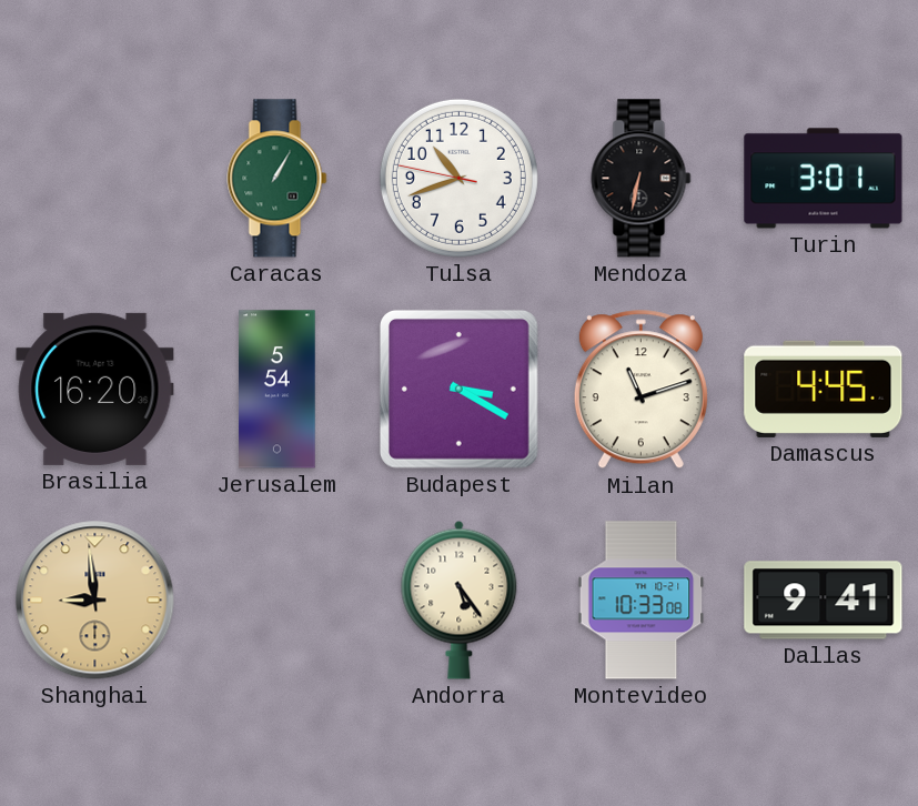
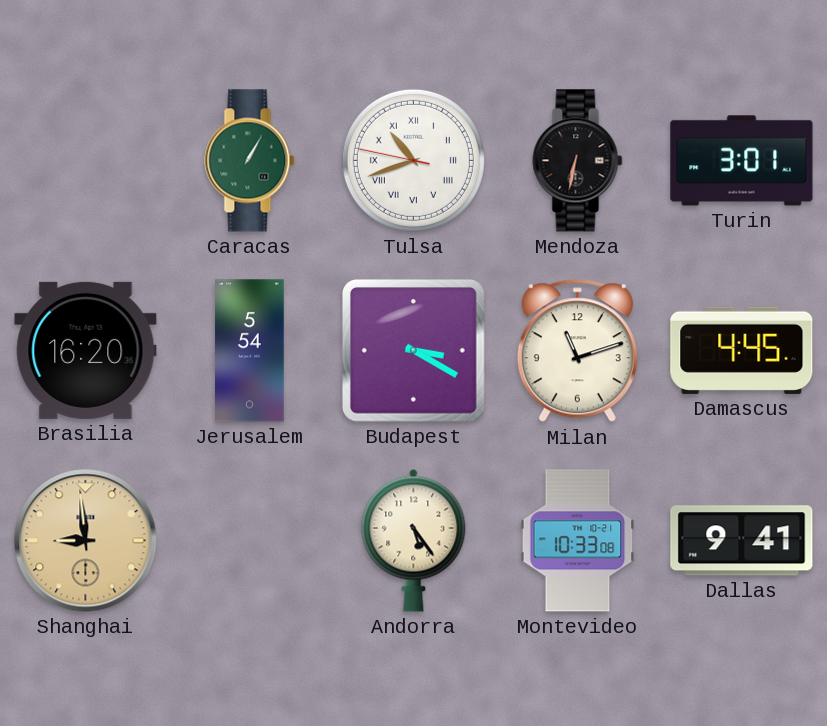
Tulsa numerals: Arabic -> Roman
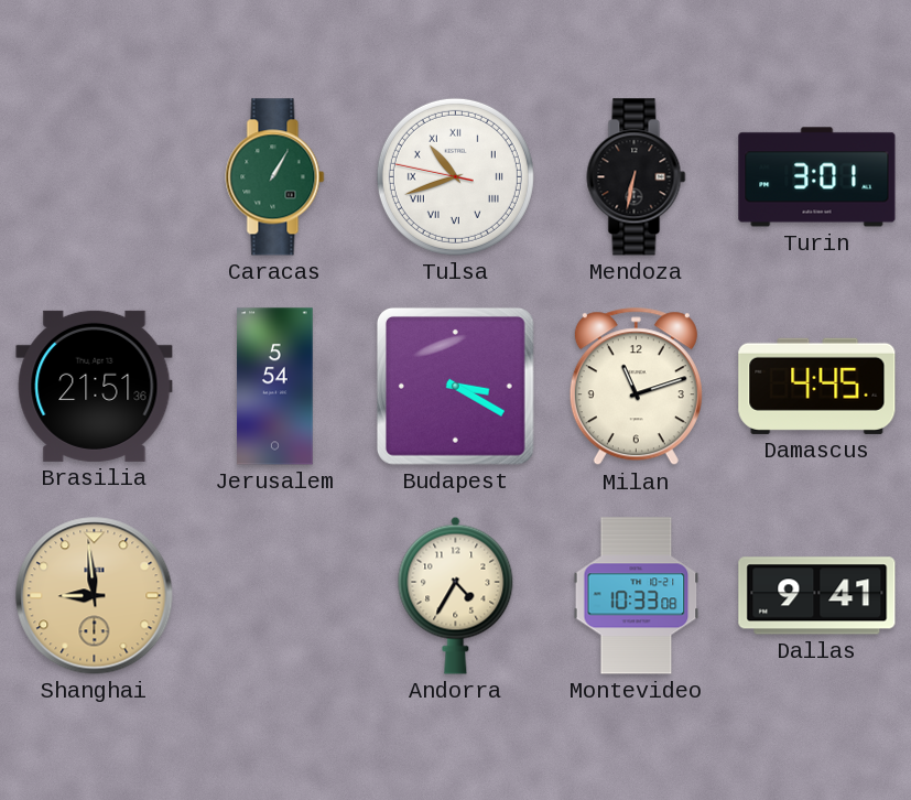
Brasilia: 16:20 -> 21:51
Andorra: 5:24 -> 4:35
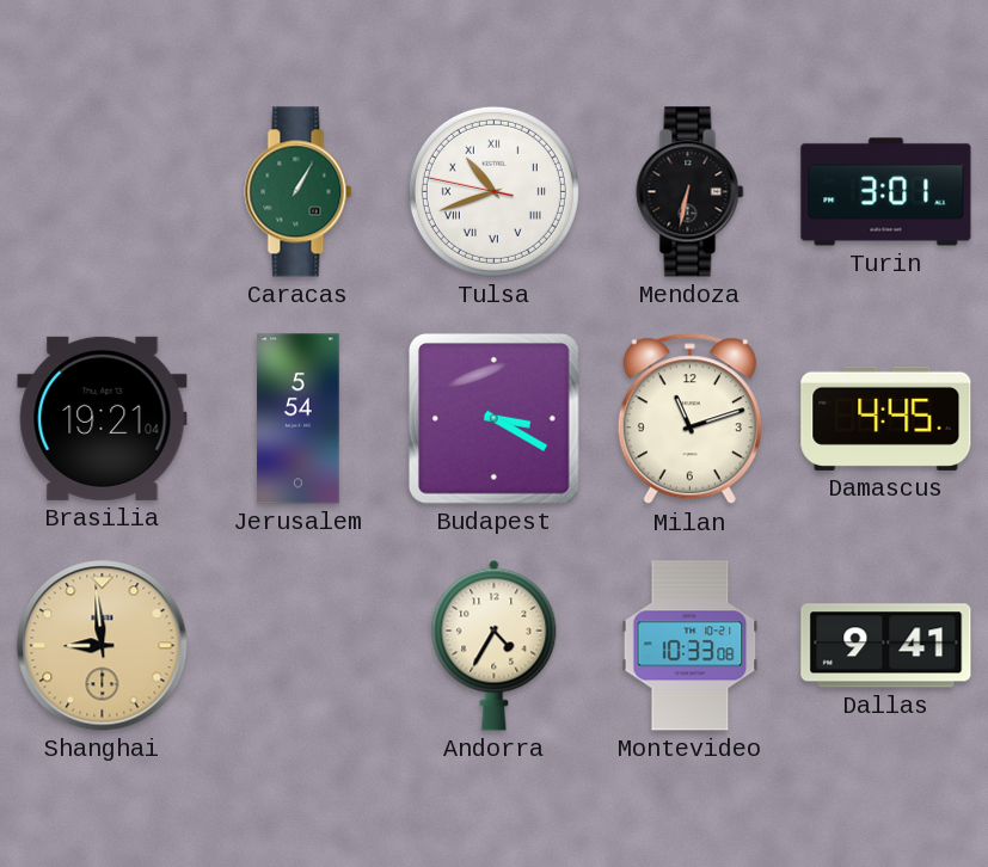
Brasilia: 21:51 -> 19:21
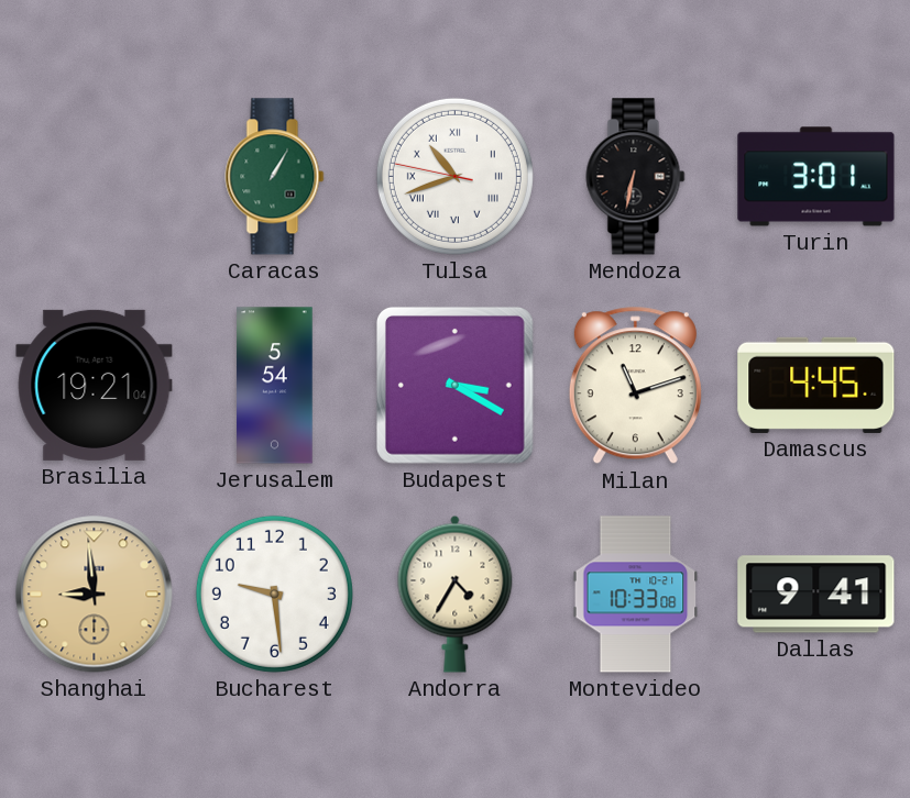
Bucharest: none -> 9:29
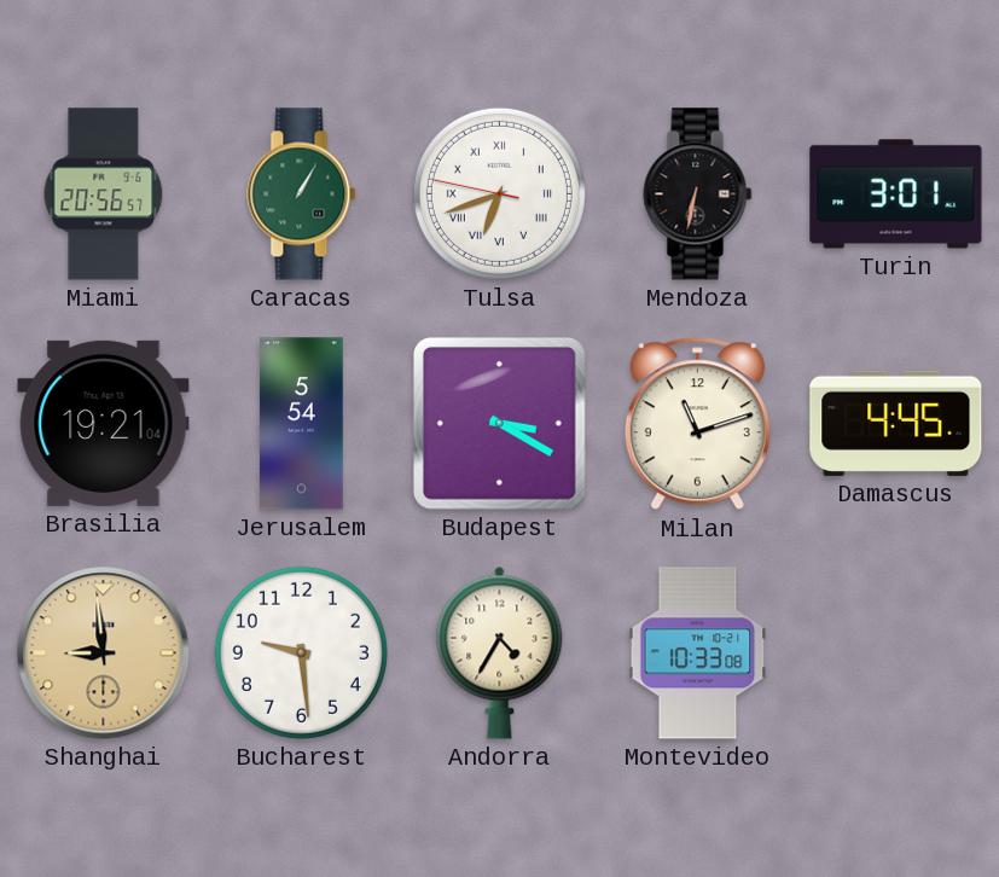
Miami: none -> 20:56
Tulsa: 10:41 -> 6:41
Dallas: 9:41 -> none
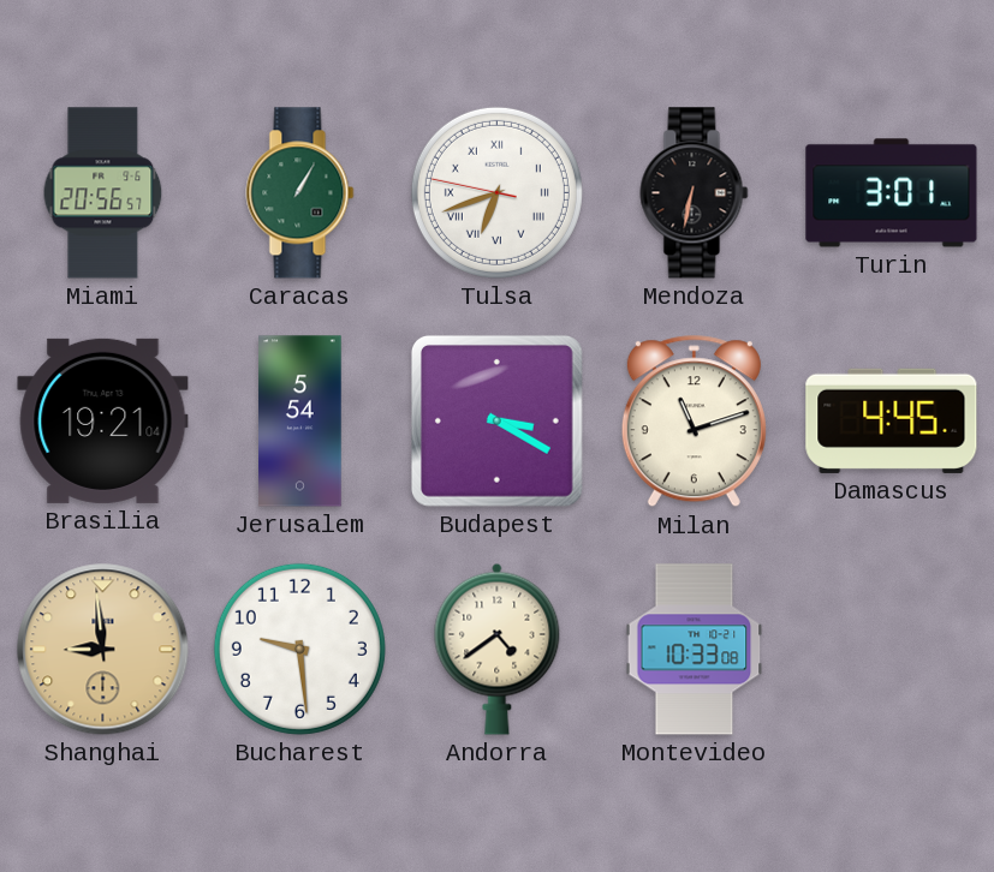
Andorra: 4:35 -> 4:39
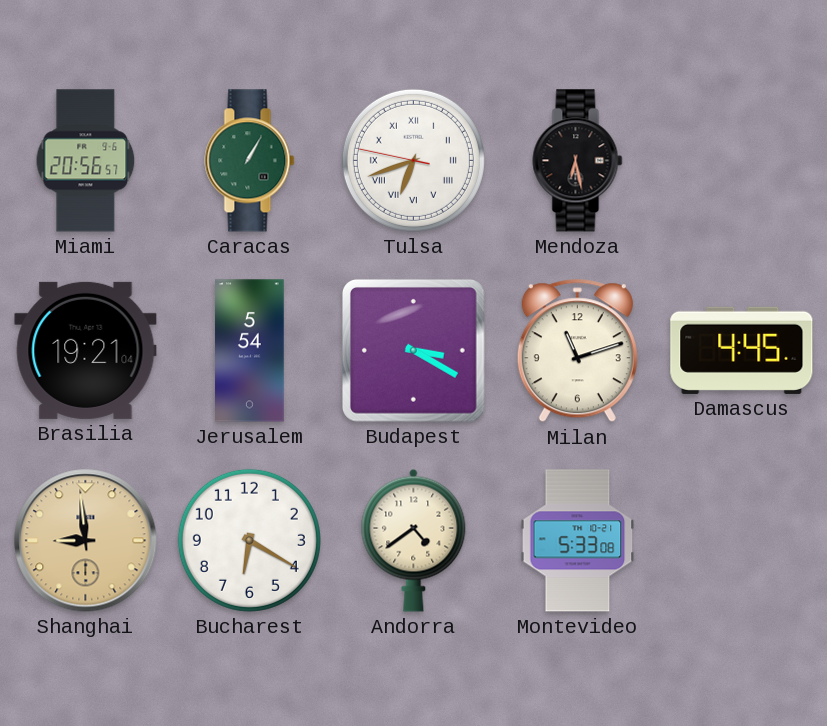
Mendoza: 6:32 -> 6:28
Turin: 3:01 -> none
Bucharest: 9:29 -> 6:20
Montevideo: 10:33 -> 5:33
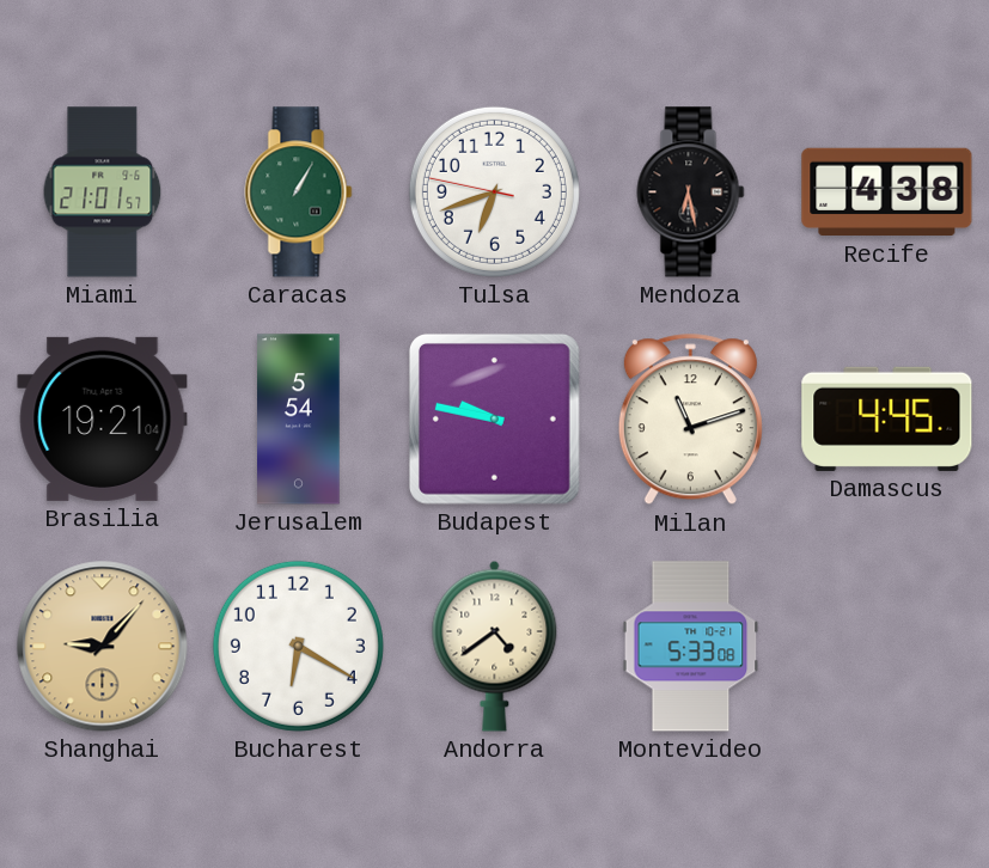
Miami: 20:56 -> 21:01
Tulsa numerals: Roman -> Arabic
Recife: none -> 4:38
Budapest: 3:20 -> 9:47
Shanghai: 8:59 -> 9:07
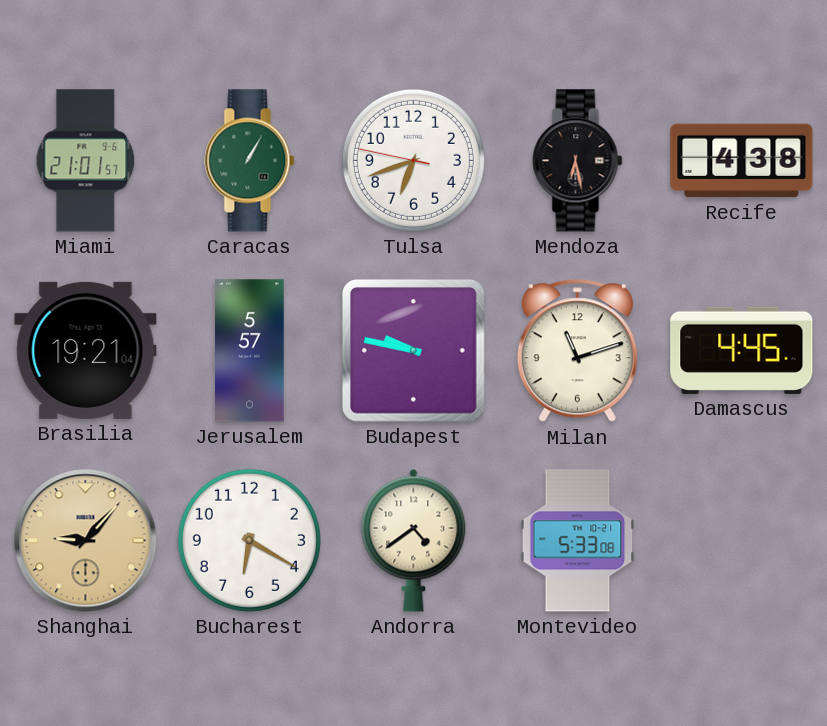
Jerusalem: 5:54 -> 5:57
